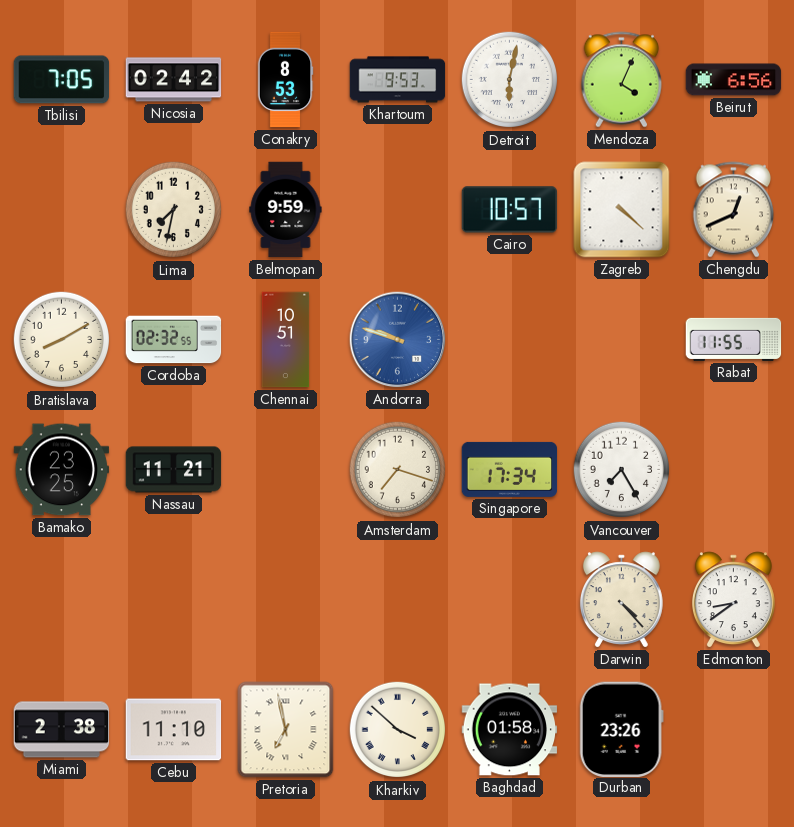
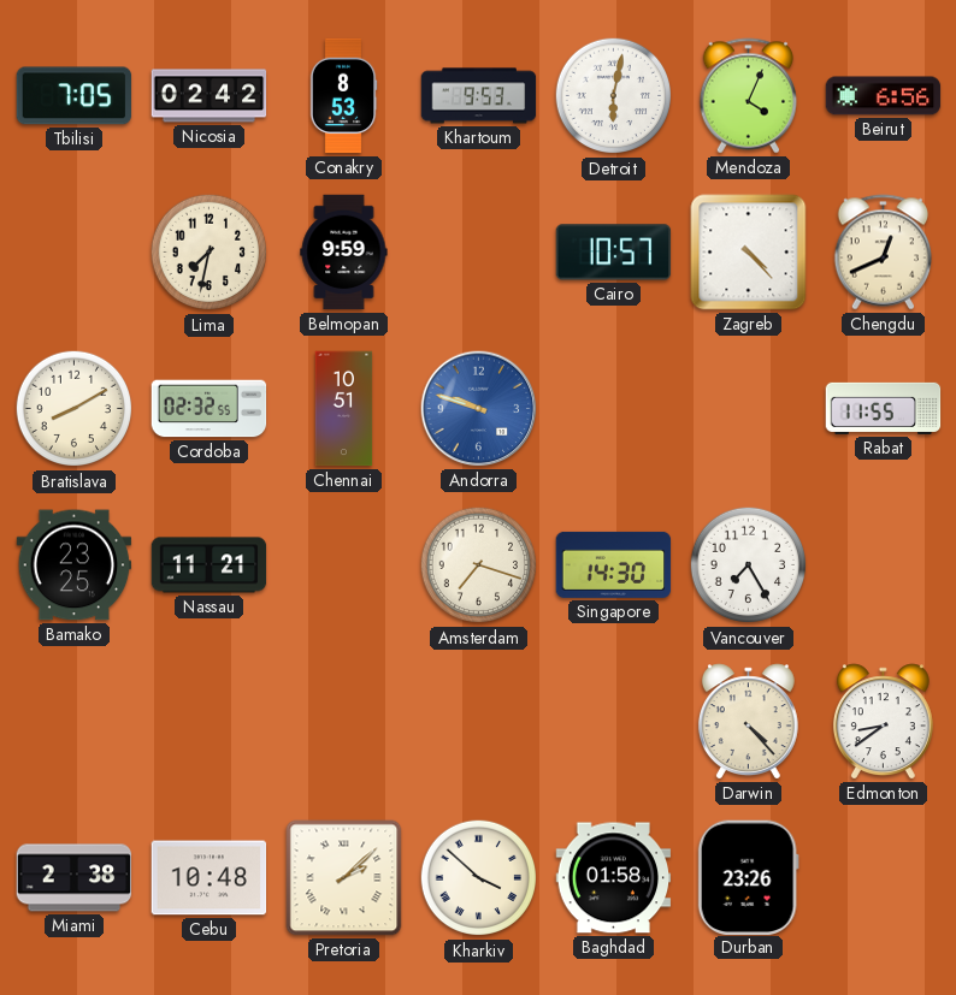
Zagreb: 4:22 -> 4:23
Singapore: 17:34 -> 14:30
Cebu: 11:10 -> 10:48
Pretoria: 6:58 -> 2:08
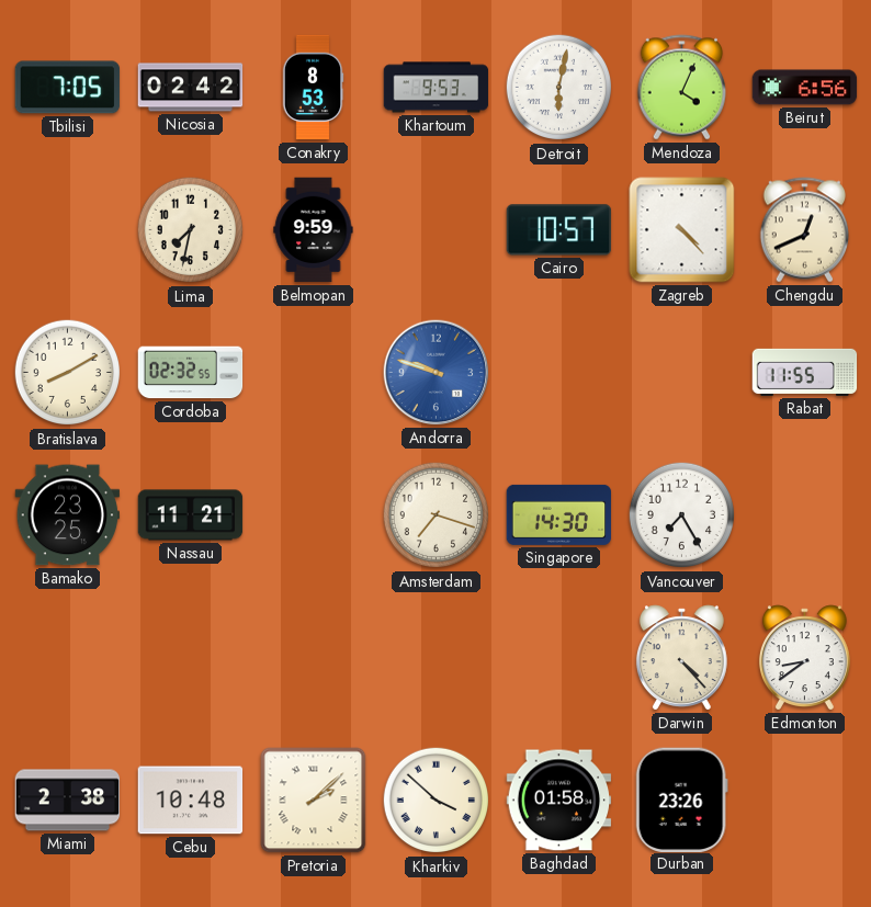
Chennai: 10:51 -> none
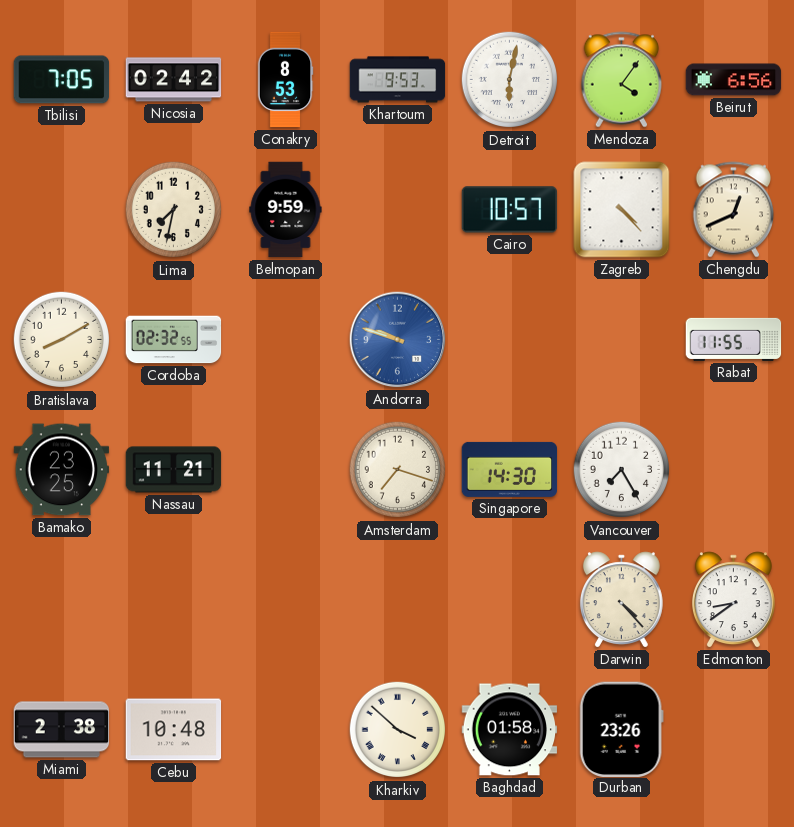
Mendoza: 4:04 -> 4:06
Pretoria: 2:08 -> none
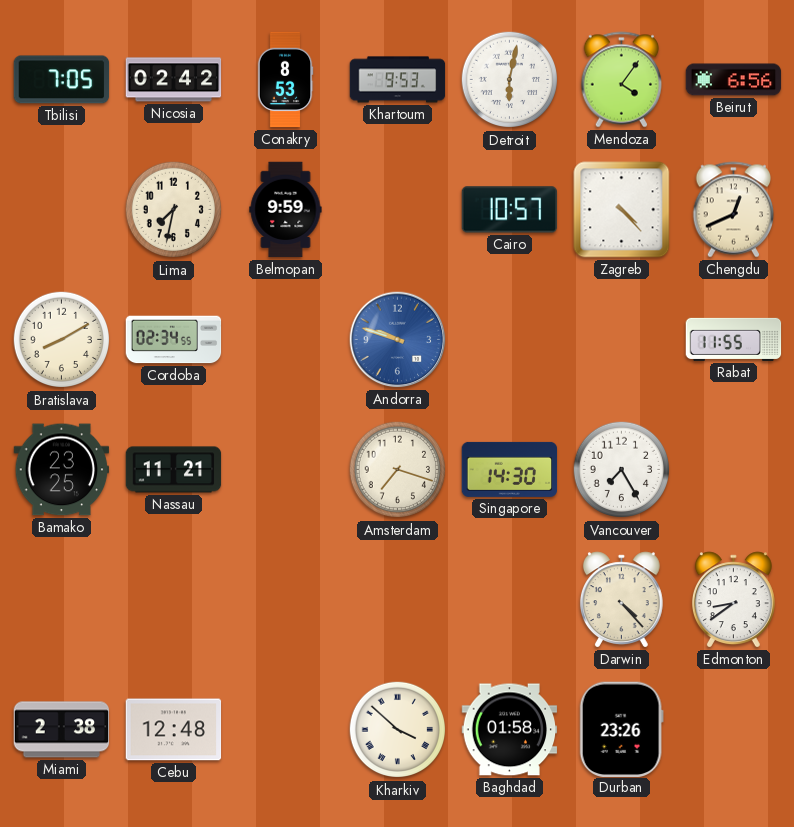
Cordoba: 02:32 -> 02:34
Cebu: 10:48 -> 12:48
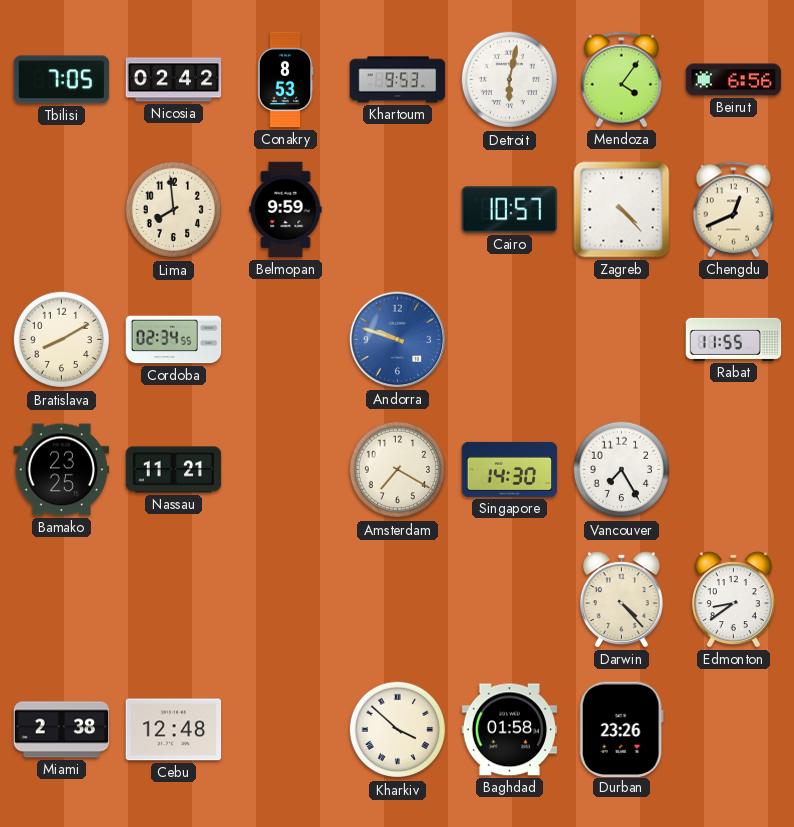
Lima: 7:32 -> 7:59
Amsterdam: 7:18 -> 7:20
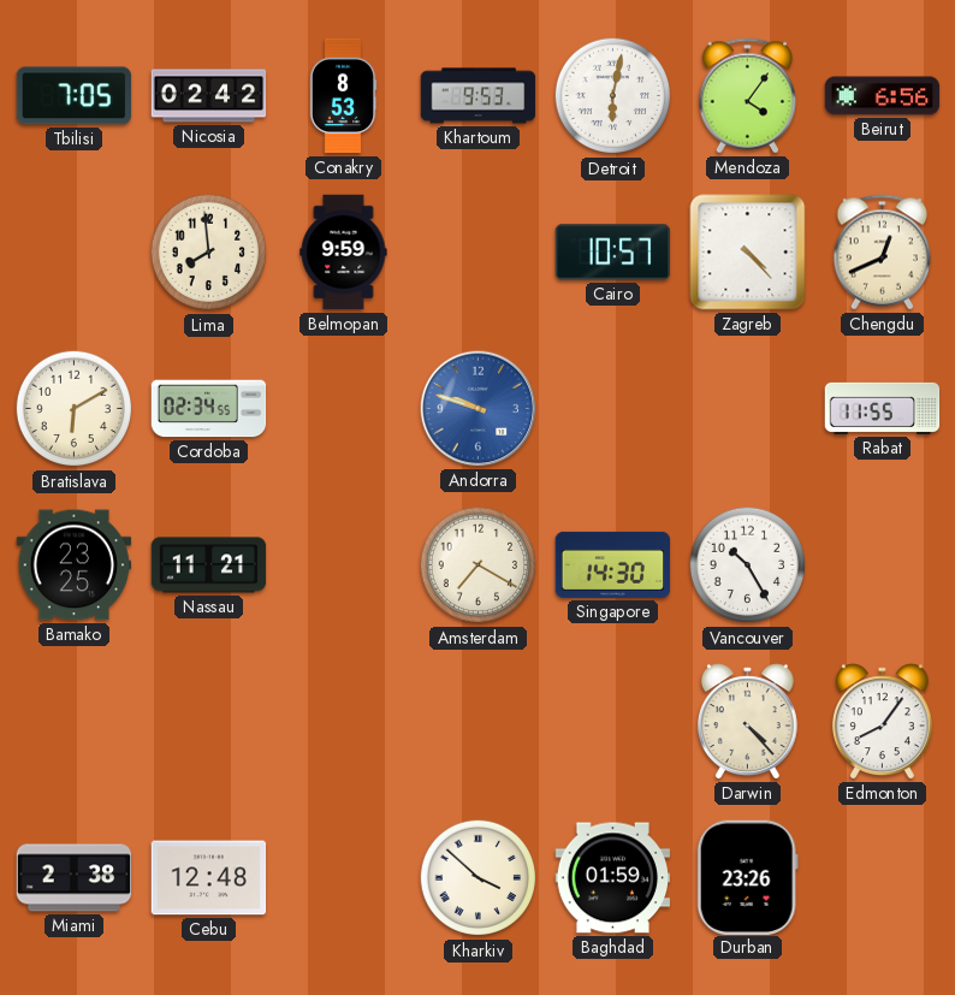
Bratislava: 8:10 -> 6:10
Vancouver: 7:25 -> 10:25
Edmonton: 8:39 -> 8:06
Baghdad: 01:58 -> 01:59
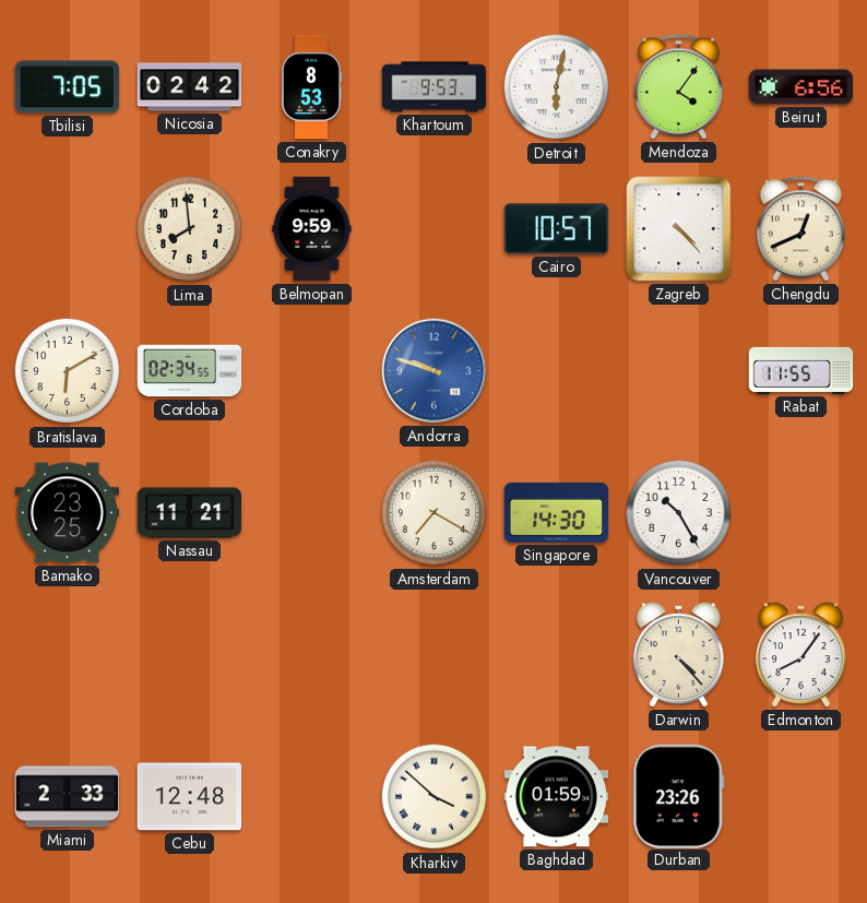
Miami: 2:38 -> 2:33
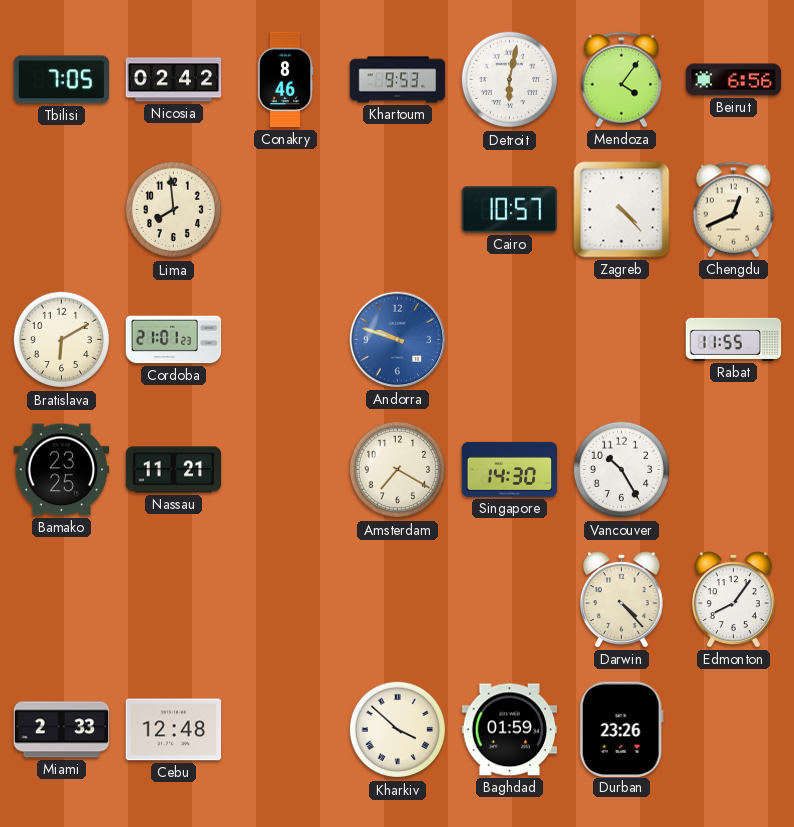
Conakry: 8:53 -> 8:46
Belmopan: 9:59 -> none
Cordoba: 02:34 -> 21:01
